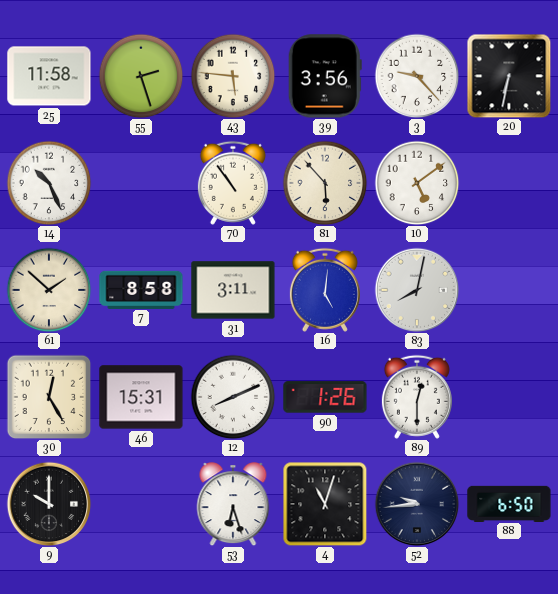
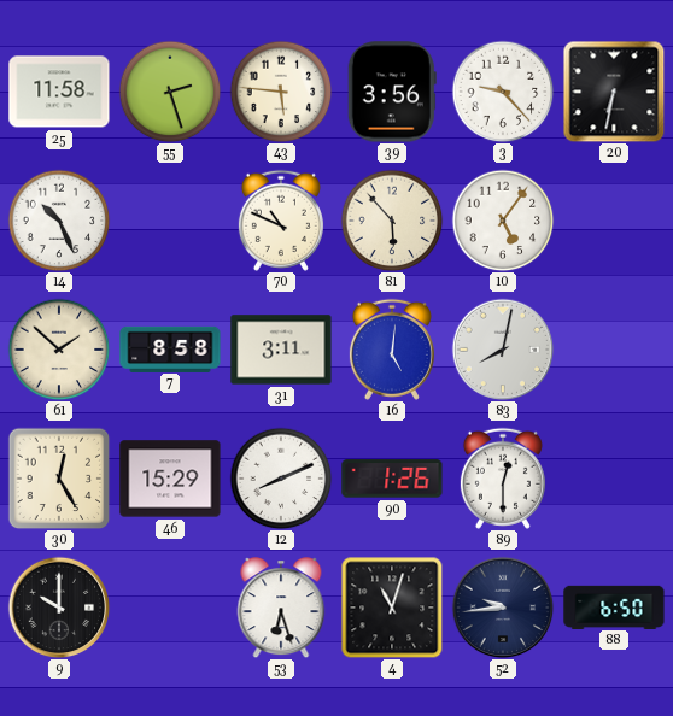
70: 10:54 -> 10:49
10: 5:09 -> 5:06
46: 15:31 -> 15:29
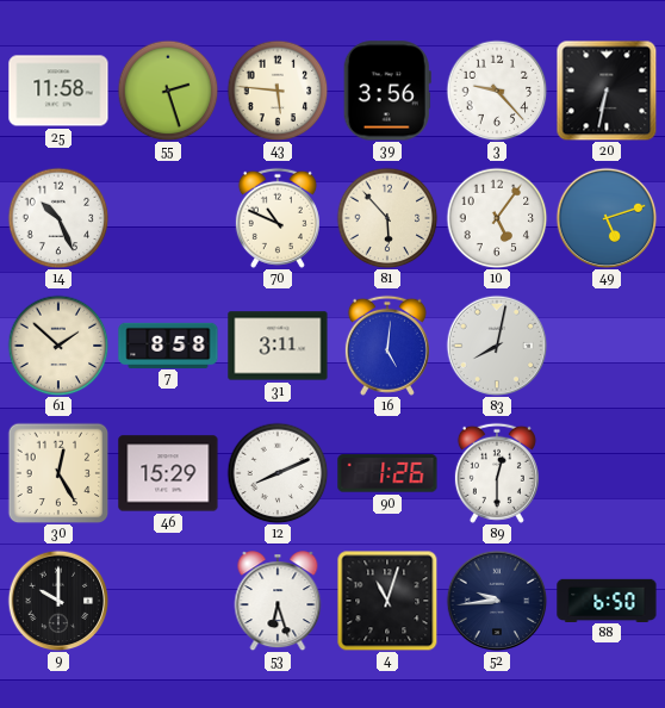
49: none -> 5:12
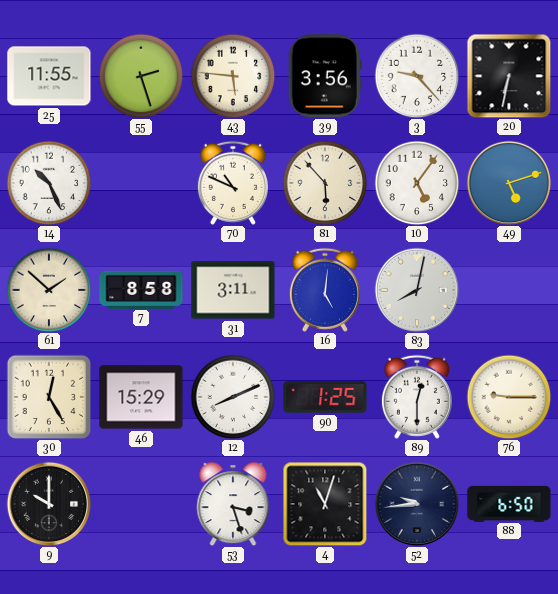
25: 11:58 -> 11:55
90: 1:26 -> 1:25
76: none -> 9:15
53: 6:27 -> 3:27
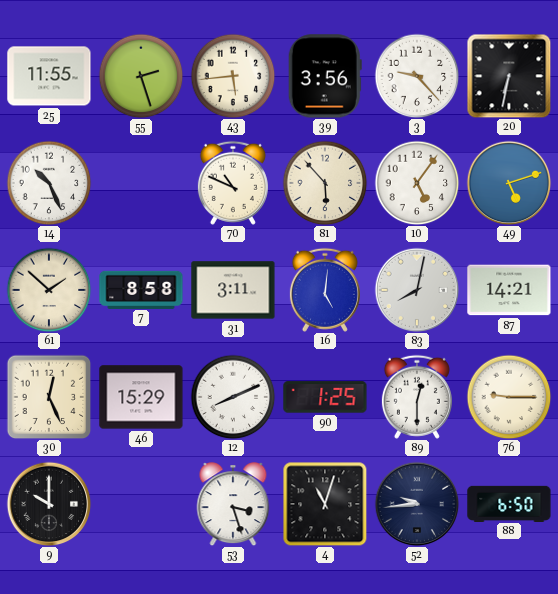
43: 5:46 -> 5:44
87: none -> 14:21
30: 12:25 -> 12:26
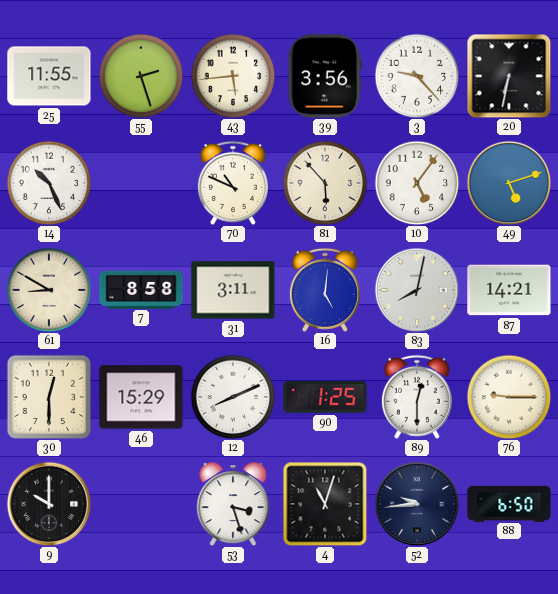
61: 1:52 -> 8:50
30: 12:26 -> 12:30
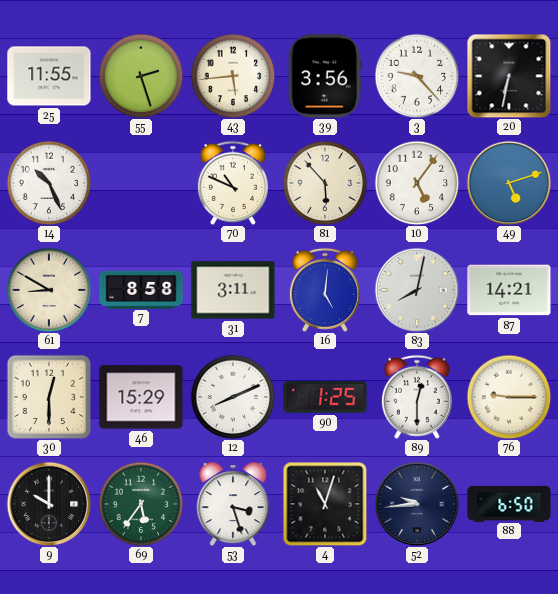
69: none -> 5:36
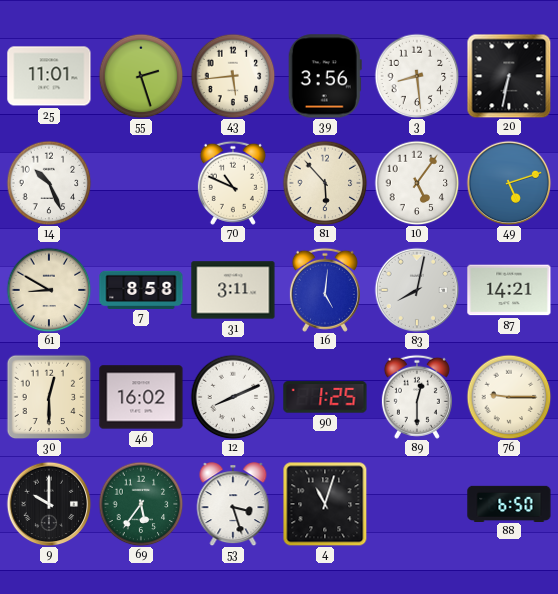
25: 11:55 -> 11:01
3: 9:23 -> 8:29
46: 15:29 -> 16:02
52: 9:44 -> none
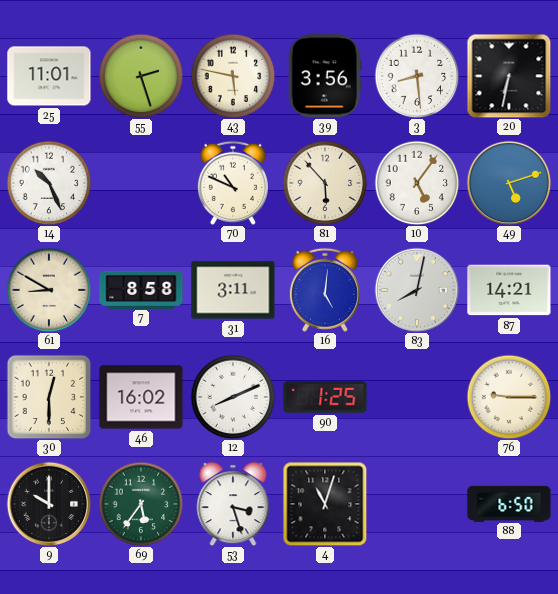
43: 5:44 -> 5:47
89: 12:30 -> none
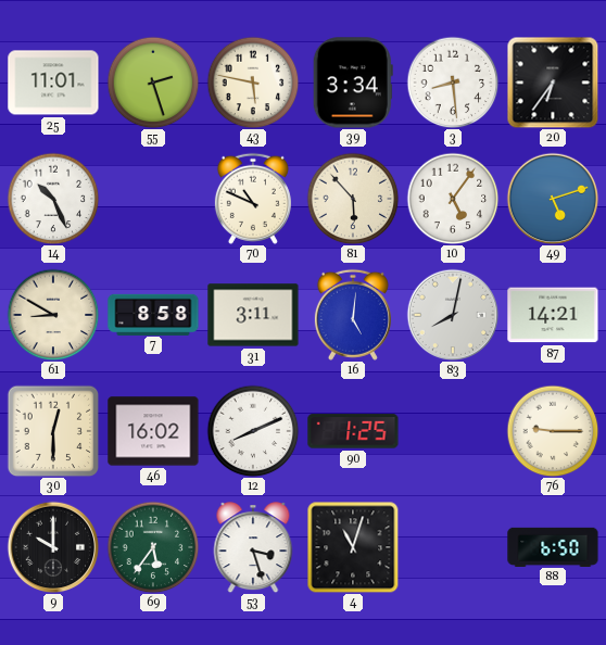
39: 3:56 -> 3:34
20: 6:32 -> 6:36
